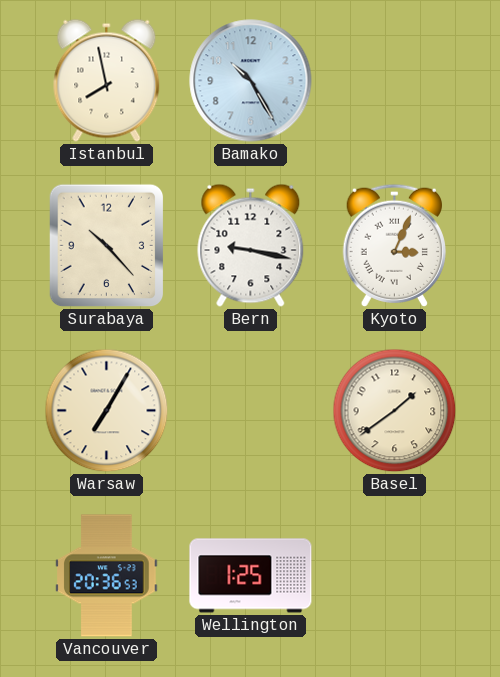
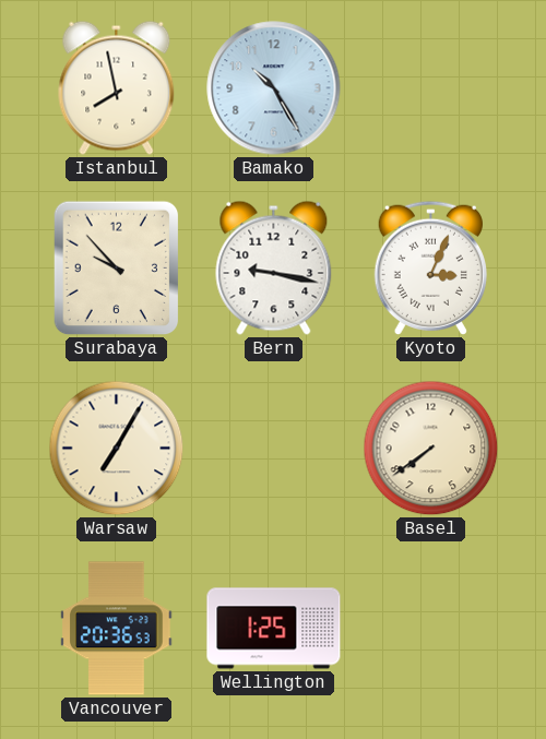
Surabaya: 10:23 -> 9:53
Basel: 1:39 -> 7:39
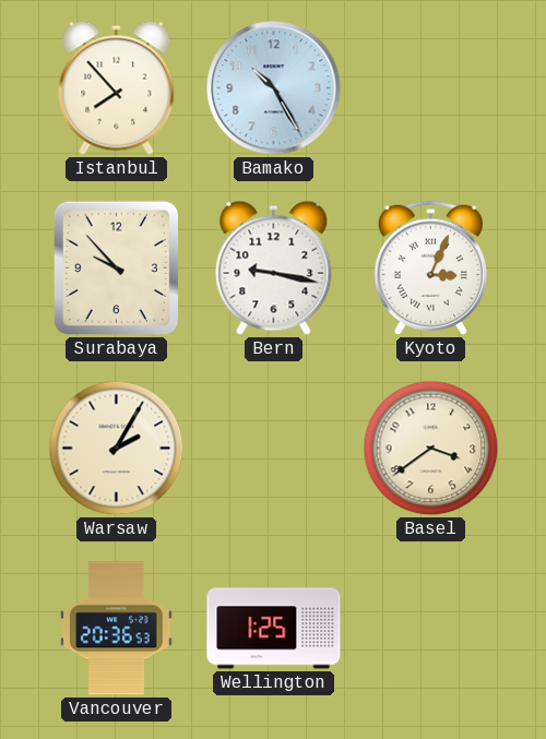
Istanbul: 7:58 -> 7:53
Warsaw: 7:05 -> 2:05
Basel: 7:39 -> 3:39
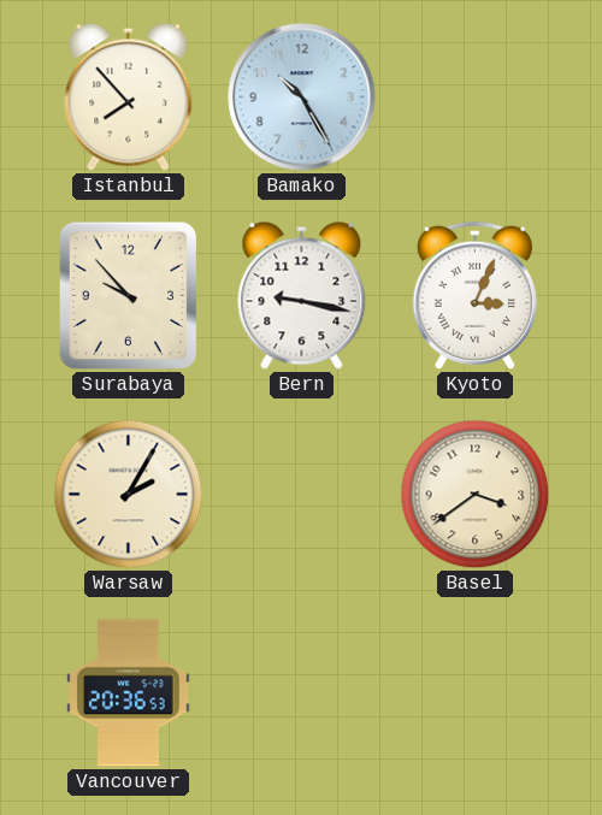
Wellington: 1:25 -> none
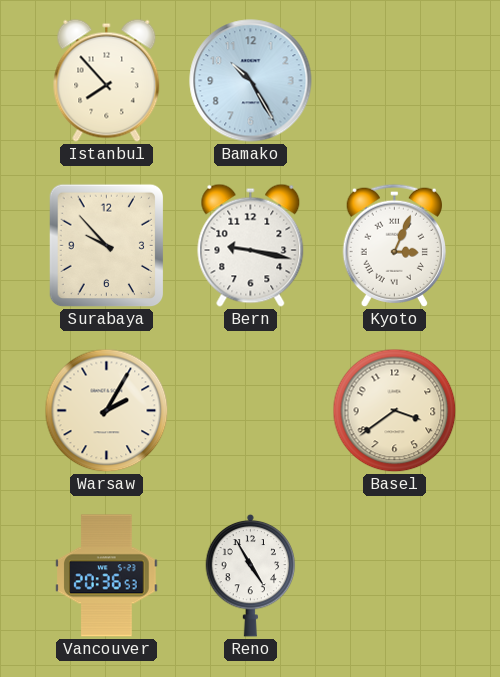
Reno: none -> 4:55
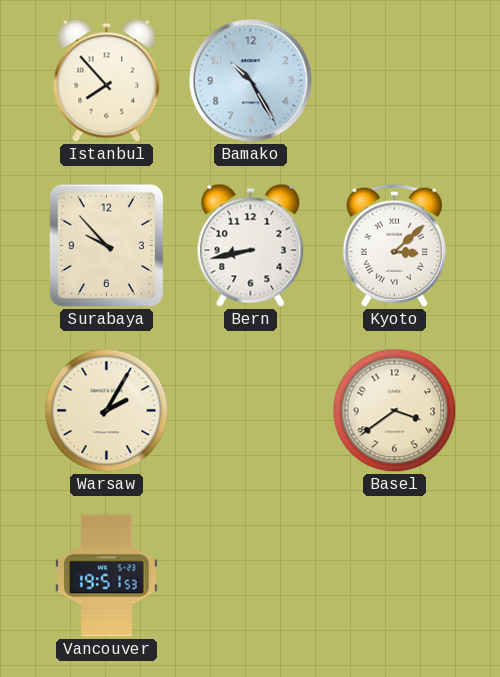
Bern: 9:17 -> 8:43
Kyoto: 3:04 -> 3:08
Vancouver: 20:36 -> 19:51
Reno: 4:55 -> none
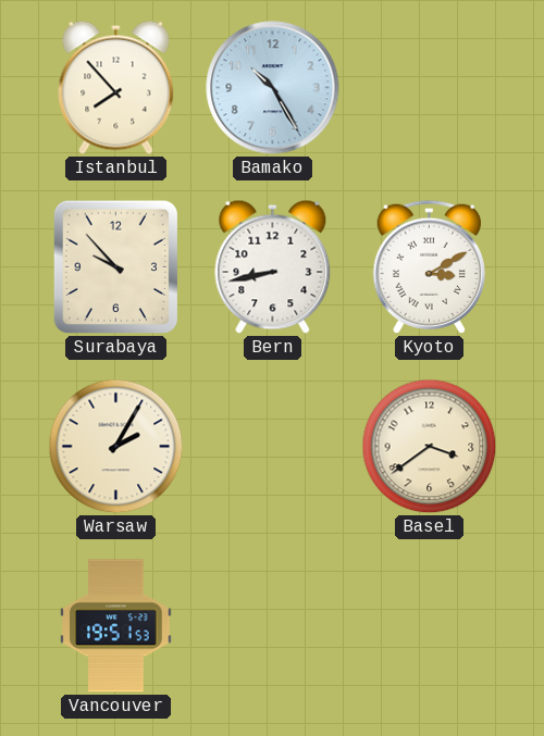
Kyoto: 3:08 -> 3:10
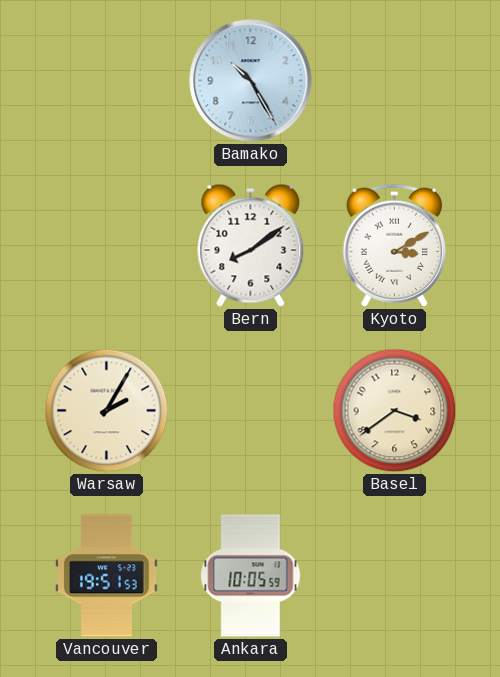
Istanbul: 7:53 -> none
Surabaya: 9:53 -> none
Bern: 8:43 -> 8:09
Ankara: none -> 10:05
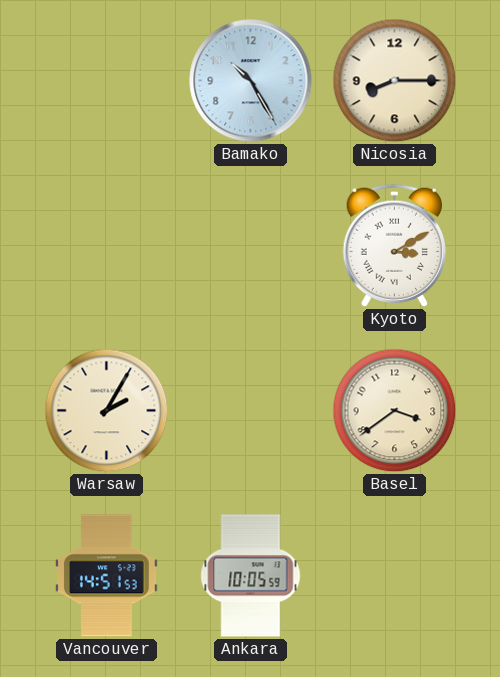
Nicosia: none -> 8:15
Bern: 8:09 -> none
Vancouver: 19:51 -> 14:51
